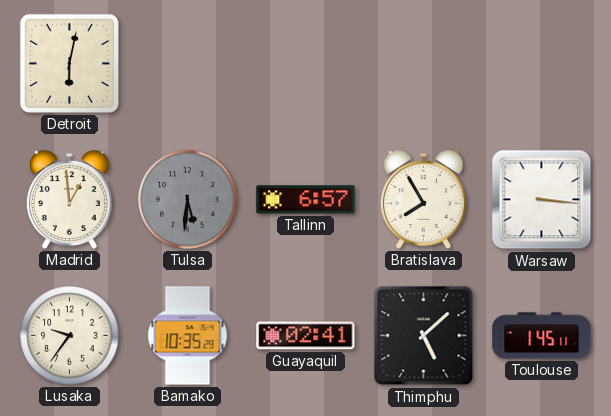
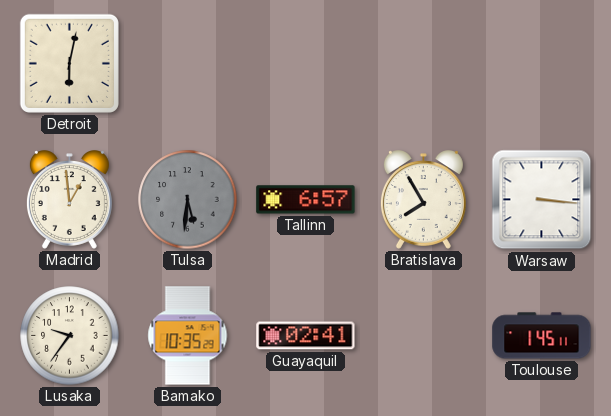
Thimphu: 5:08 -> none
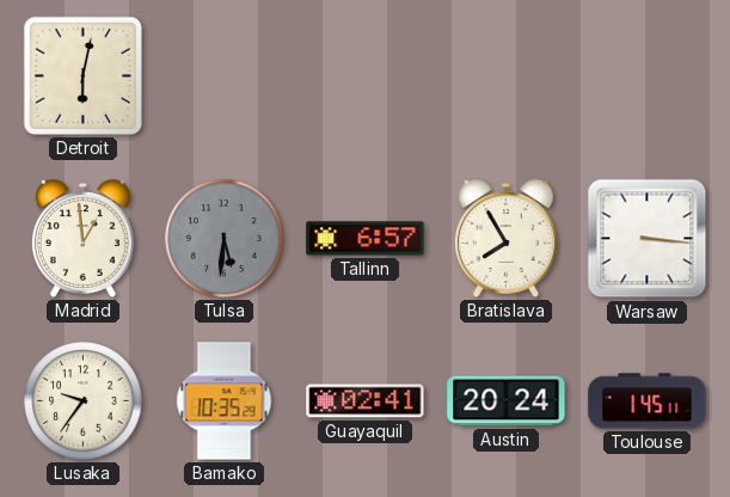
Austin: none -> 20:24
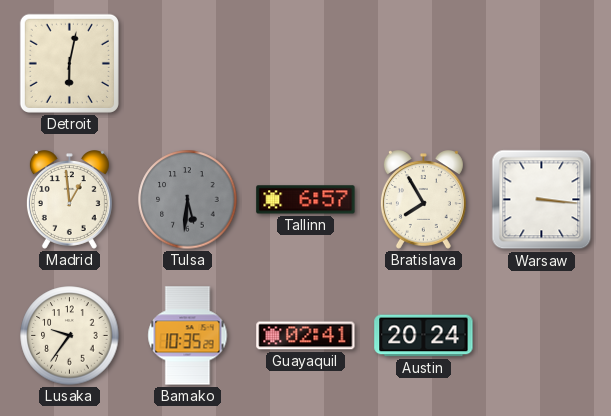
Toulouse: 1:45 -> none
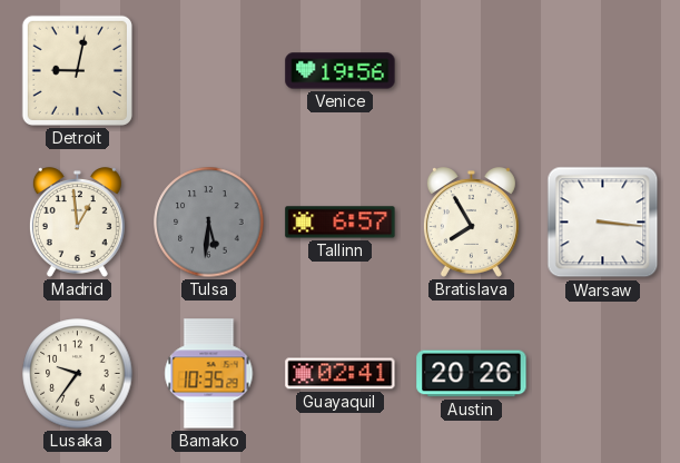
Detroit: 6:02 -> 9:02
Venice: none -> 19:56
Austin: 20:24 -> 20:26
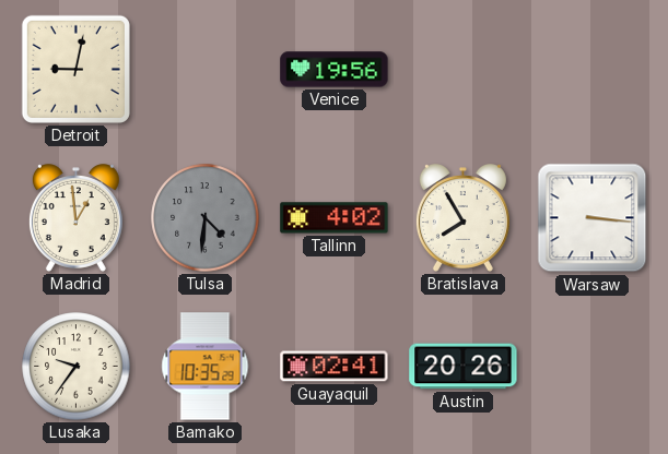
Tulsa: 5:31 -> 4:31
Tallinn: 6:57 -> 4:02
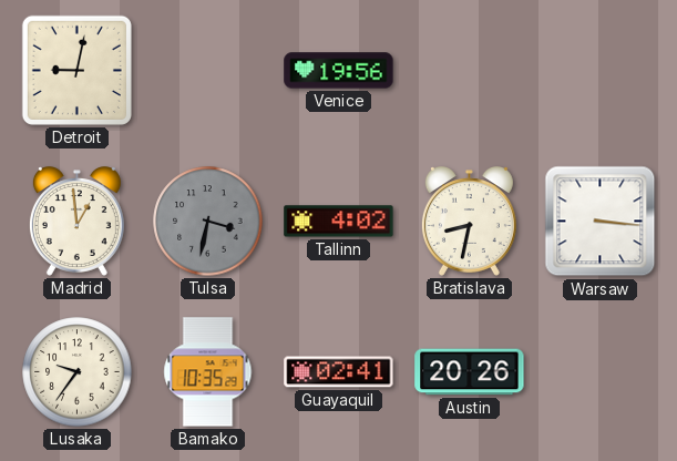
Tulsa: 4:31 -> 3:32
Bratislava: 7:55 -> 8:32
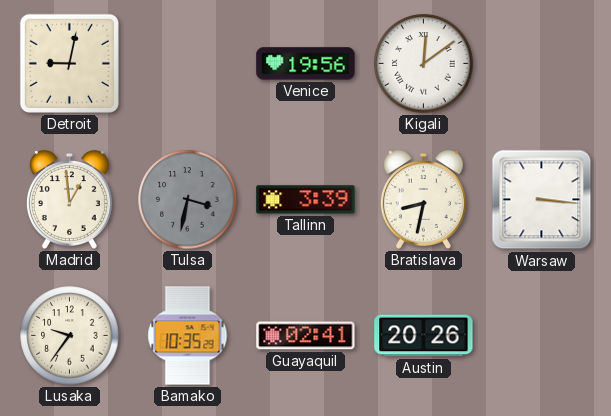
Kigali: none -> 12:09
Tallinn: 4:02 -> 3:39
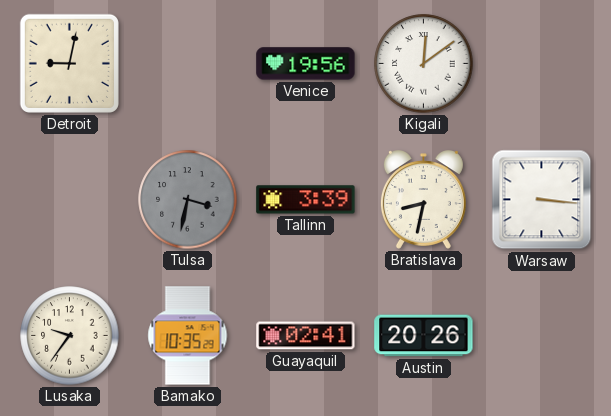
Madrid: 12:59 -> none
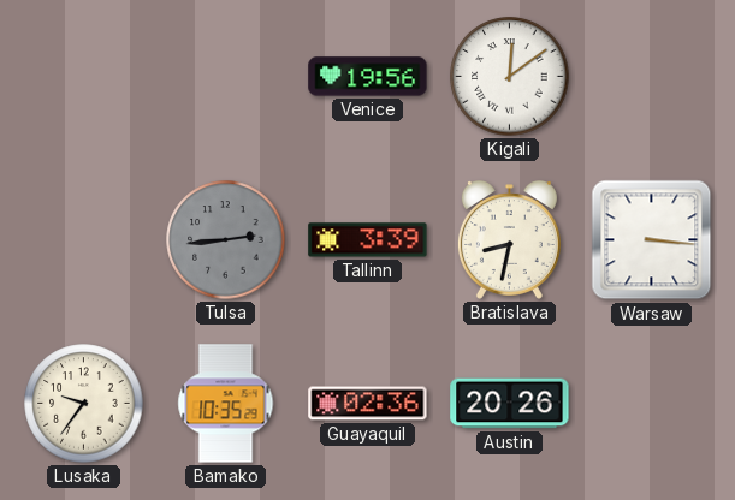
Detroit: 9:02 -> none
Tulsa: 3:32 -> 2:44
Guayaquil: 02:41 -> 02:36
